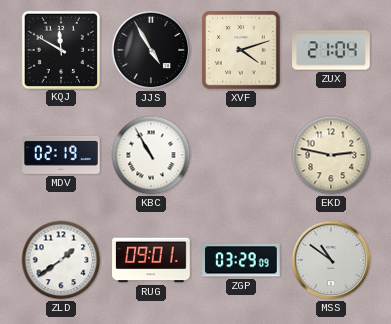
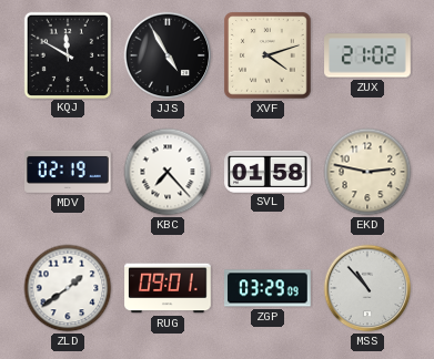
ZUX: 21:04 -> 21:02
KBC: 10:55 -> 7:23
SVL: none -> 01:58
MSS: 10:51 -> 10:53
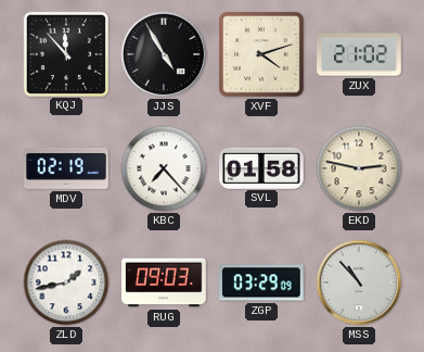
KQJ: 11:50 -> 11:53
ZLD: 1:39 -> 1:43
RUG: 09:01 -> 09:03
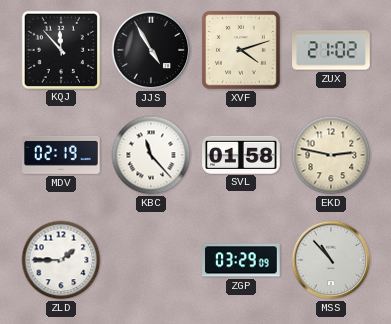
KBC: 7:23 -> 11:23
ZLD: 1:43 -> 1:45
RUG: 09:03 -> none
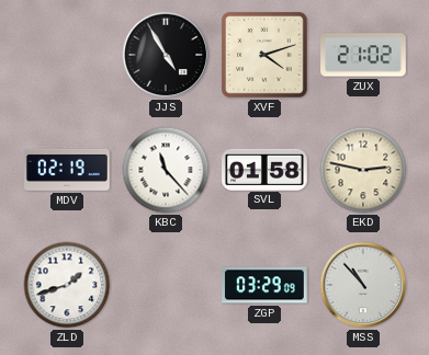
KQJ: 11:53 -> none
ZLD: 1:45 -> 1:42
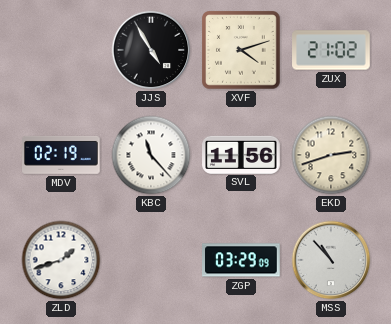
SVL: 01:58 -> 11:56
EKD: 2:47 -> 2:42
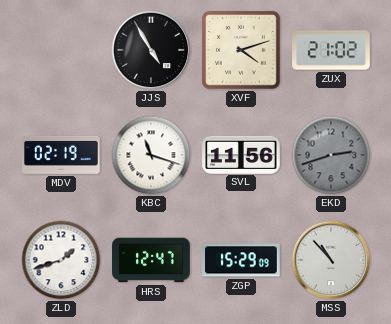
KBC: 11:23 -> 11:18
EKD dial: cream -> grey
HRS: none -> 12:47
ZGP: 03:29 -> 15:29
